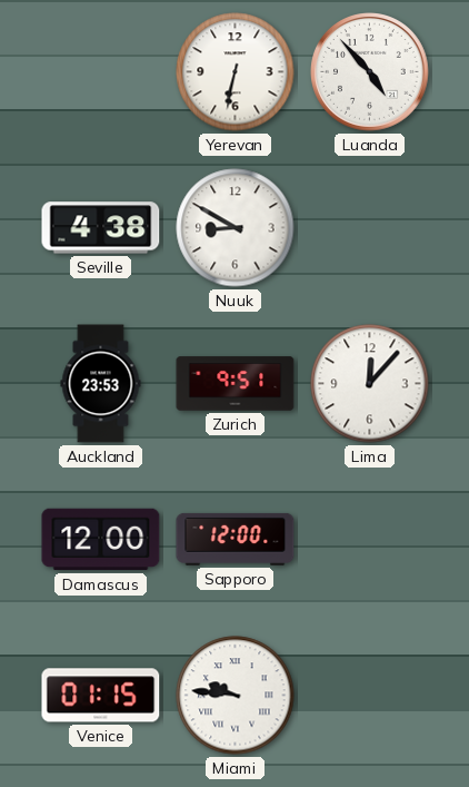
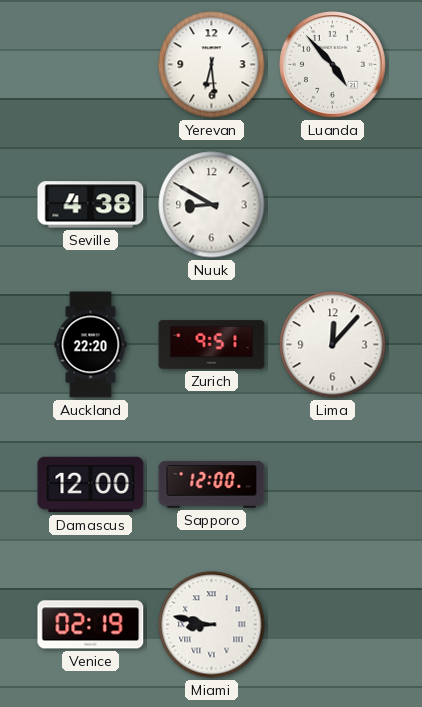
Yerevan: 6:32 -> 6:29
Auckland: 23:53 -> 22:20
Venice: 01:15 -> 02:19
Miami: 9:46 -> 8:47
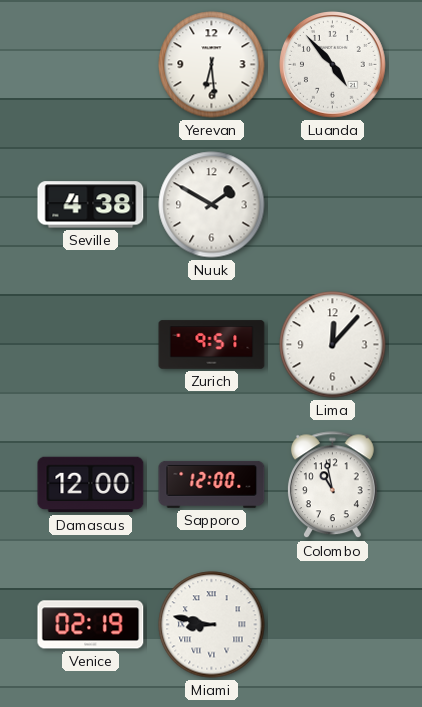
Nuuk: 8:50 -> 1:50
Auckland: 22:20 -> none
Colombo: none -> 10:58
